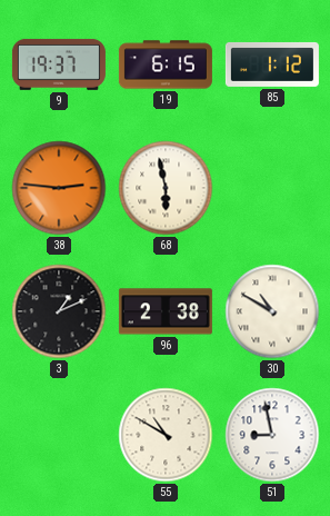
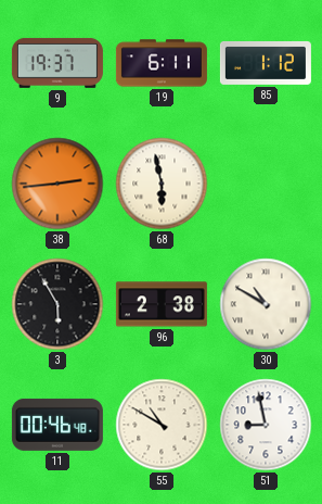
19: 6:15 -> 6:11
38: 2:46 -> 2:44
3: 1:11 -> 5:55
11: none -> 00:46
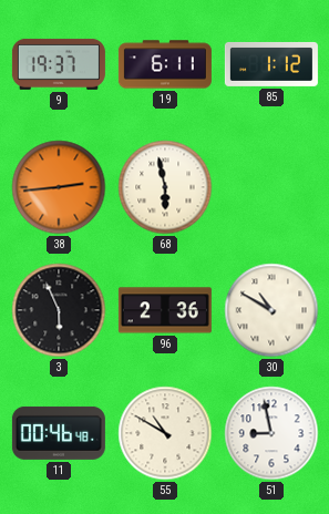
3: 5:55 -> 5:56
96: 2:38 -> 2:36
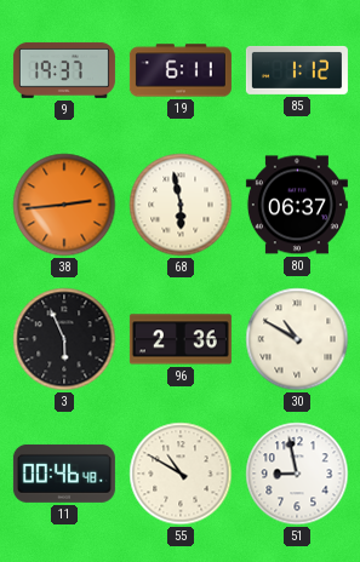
80: none -> 06:37
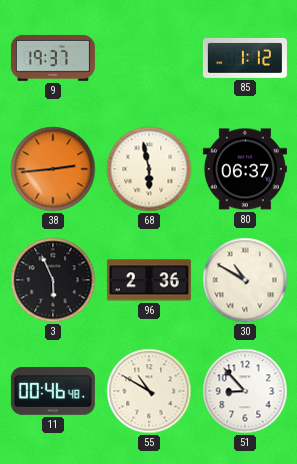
19: 6:11 -> none
51: 8:58 -> 8:53
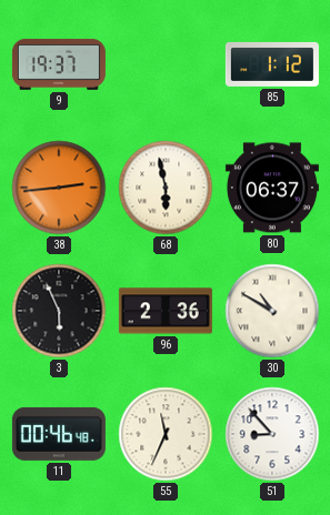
55: 10:50 -> 11:34
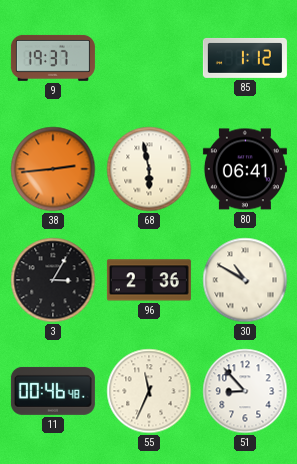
80: 06:37 -> 06:41
3: 5:56 -> 3:05
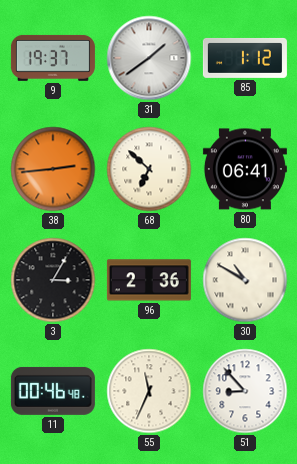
31: none -> 1:39
68: 5:58 -> 6:52
